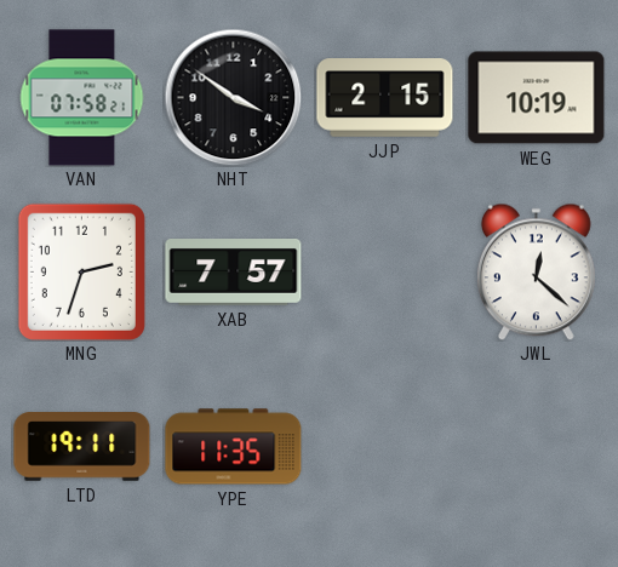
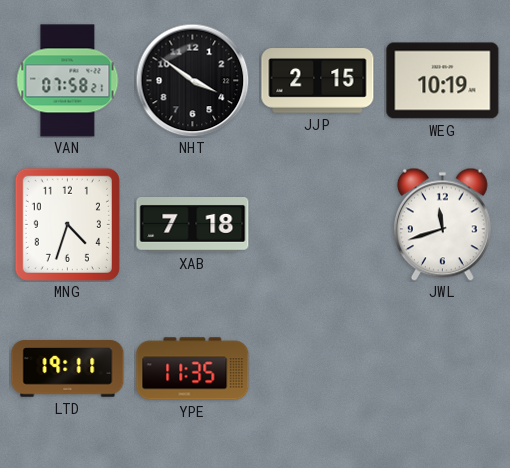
MNG: 2:33 -> 4:33
XAB: 7:57 -> 7:18
JWL: 12:22 -> 11:42
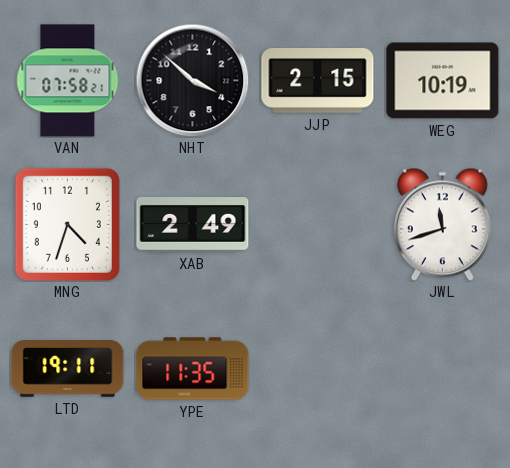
NHT: 3:51 -> 3:52
XAB: 7:18 -> 2:49
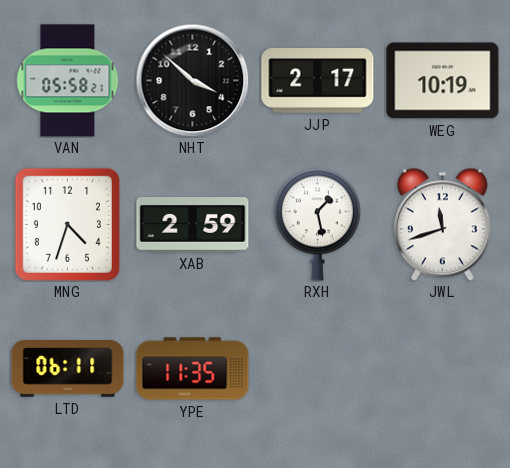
VAN: 07:58 -> 05:58
JJP: 2:15 -> 2:17
XAB: 2:49 -> 2:59
RXH: none -> 1:28
LTD: 19:11 -> 06:11
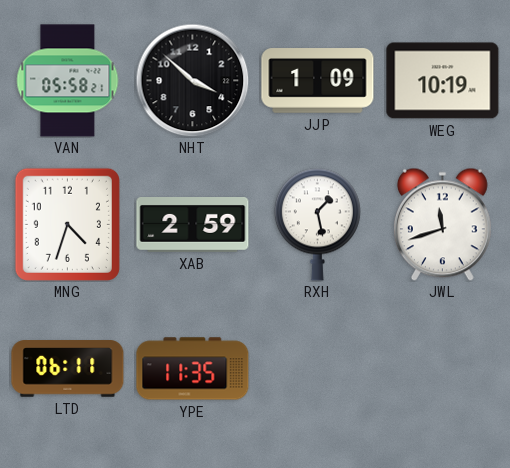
JJP: 2:17 -> 1:09
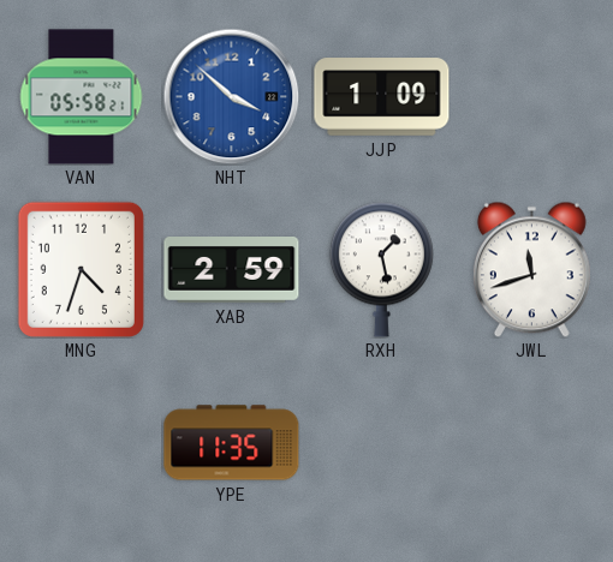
NHT dial: black -> blue
WEG: 10:19 -> none
LTD: 06:11 -> none
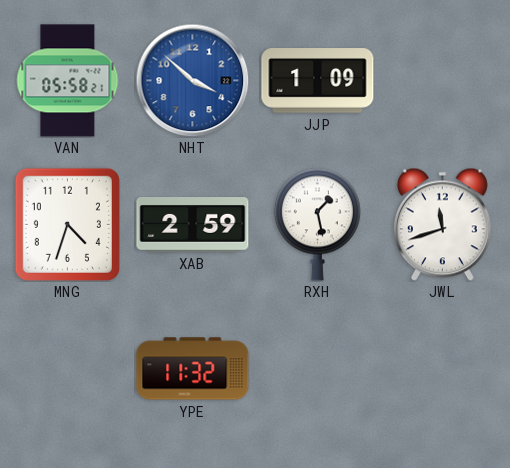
YPE: 11:35 -> 11:32
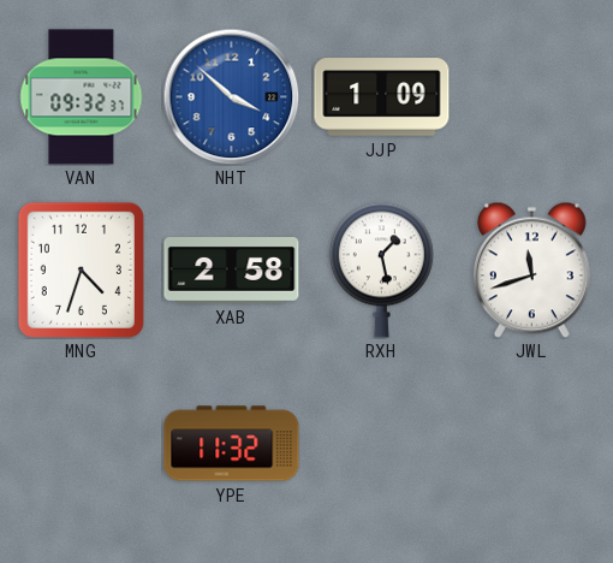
VAN: 05:58 -> 09:32
XAB: 2:59 -> 2:58
